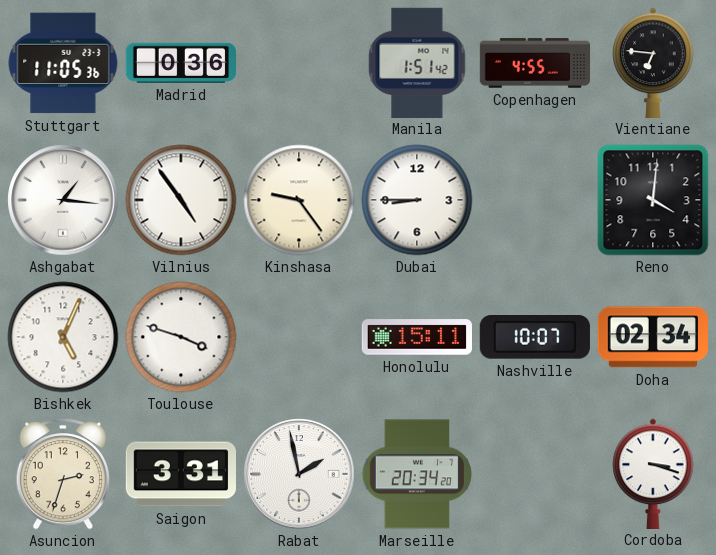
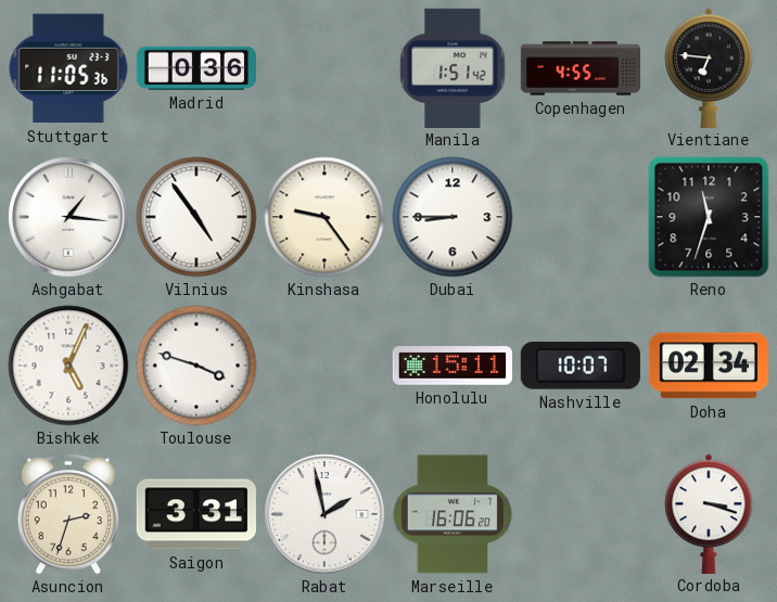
Reno: 4:01 -> 11:33
Marseille: 20:34 -> 16:06
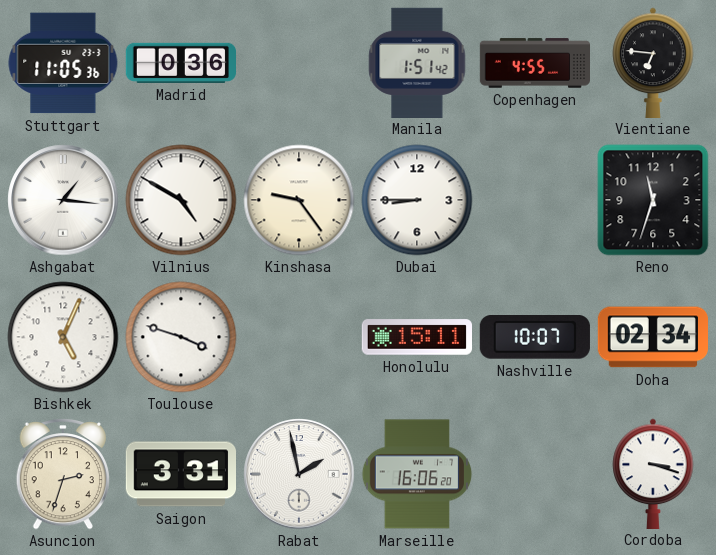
Vilnius: 4:54 -> 4:50
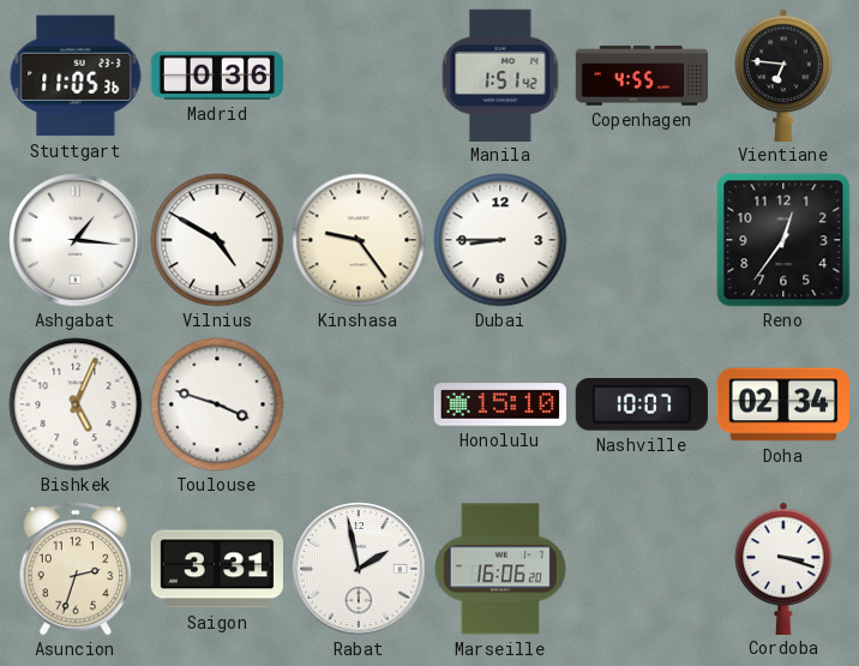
Reno: 11:33 -> 12:36
Honolulu: 15:11 -> 15:10
